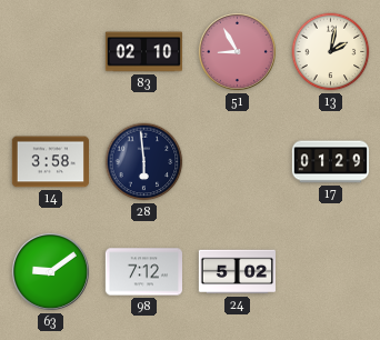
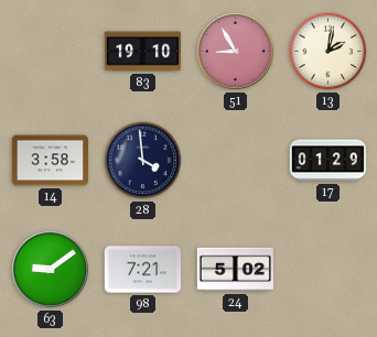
83: 02:10 -> 19:10
28: 5:59 -> 3:59
98: 7:12 -> 7:21
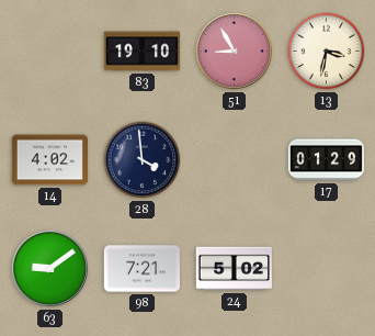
13: 2:02 -> 3:32
14: 3:58 -> 4:02
